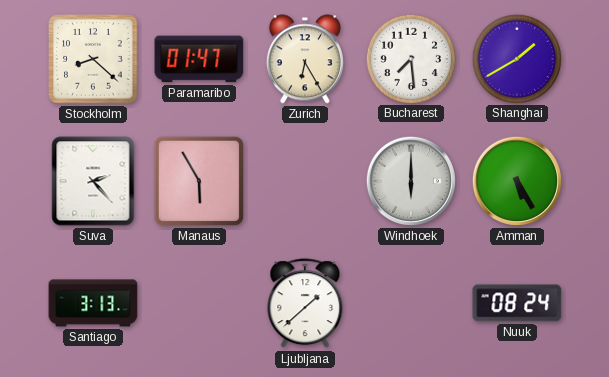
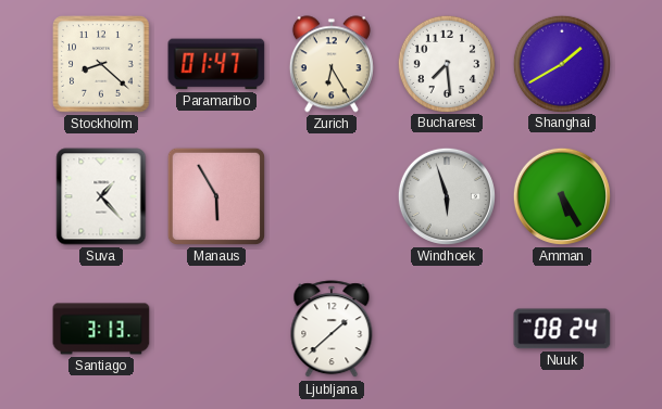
Suva: 2:23 -> 1:23
Windhoek: 6:00 -> 5:57
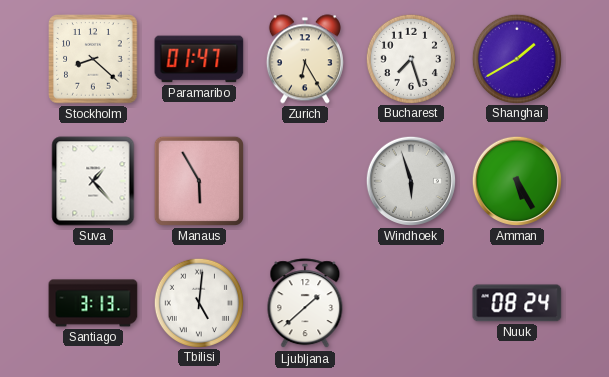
Bucharest: 7:29 -> 7:27
Tbilisi: none -> 5:01
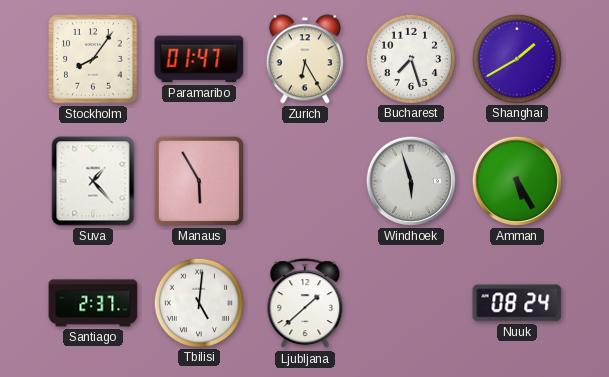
Stockholm: 8:22 -> 8:06
Santiago: 3:13 -> 2:37
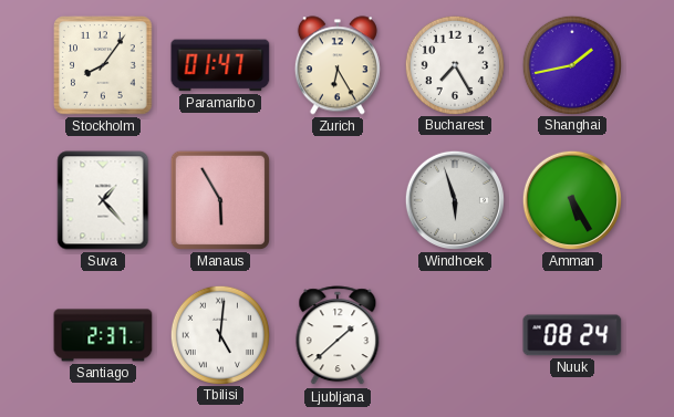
Bucharest: 7:27 -> 7:25
Shanghai: 1:40 -> 1:43
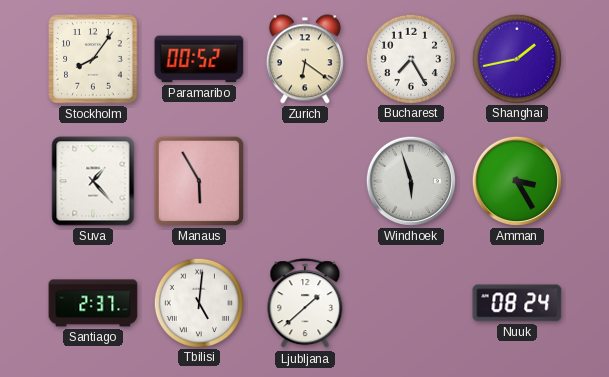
Paramaribo: 01:47 -> 00:52
Zurich: 6:25 -> 6:21
Amman: 5:25 -> 3:25
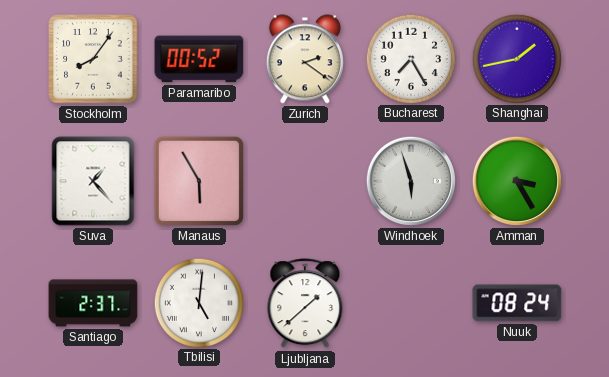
Zurich: 6:21 -> 2:21
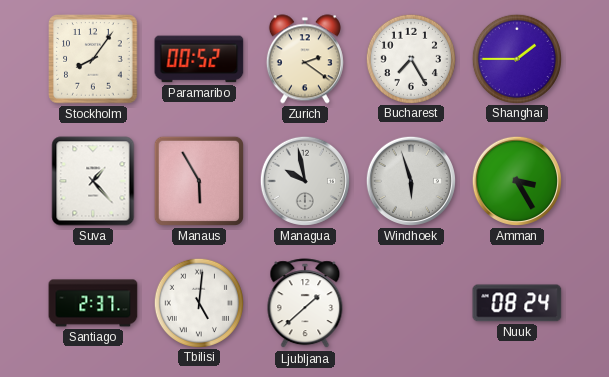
Shanghai: 1:43 -> 1:45
Managua: none -> 9:58
